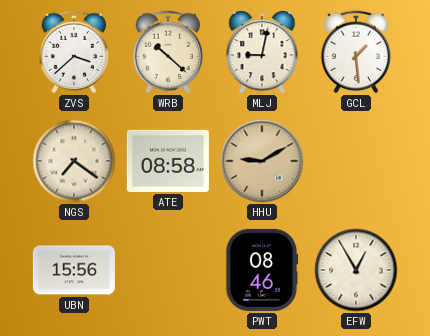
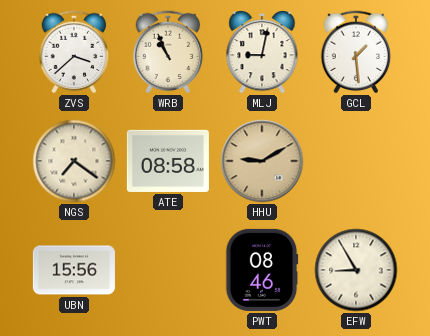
WRB: 10:22 -> 10:56
EFW: 12:55 -> 8:55
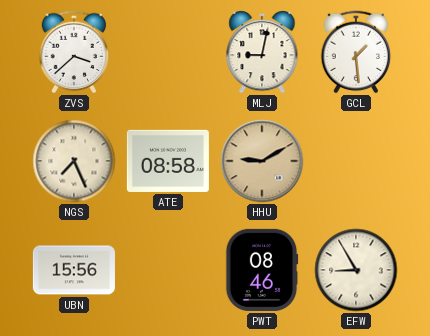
WRB: 10:56 -> none
NGS: 7:21 -> 7:26
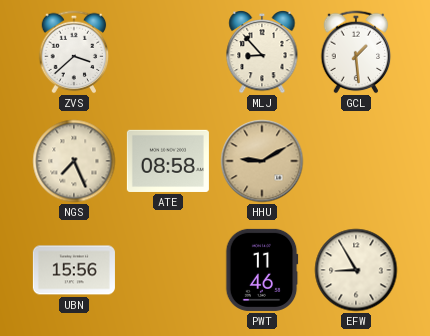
MLJ: 9:02 -> 8:53
PWT: 08:46 -> 11:46
